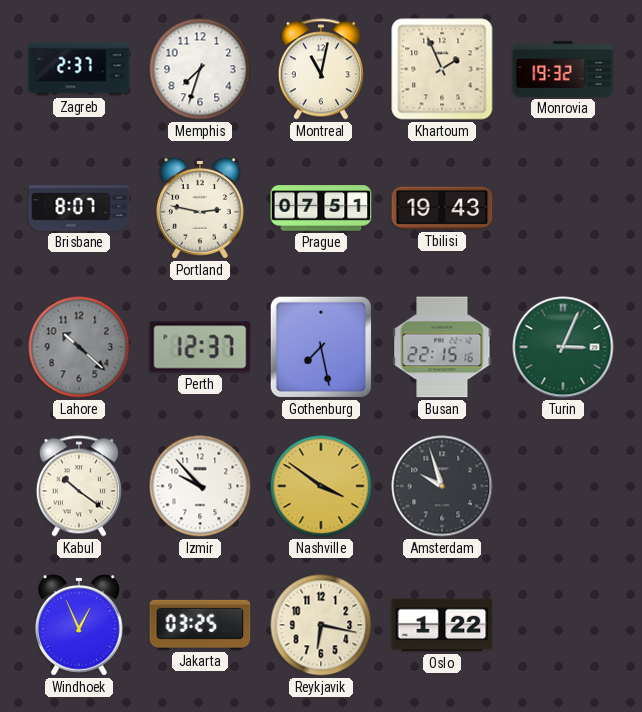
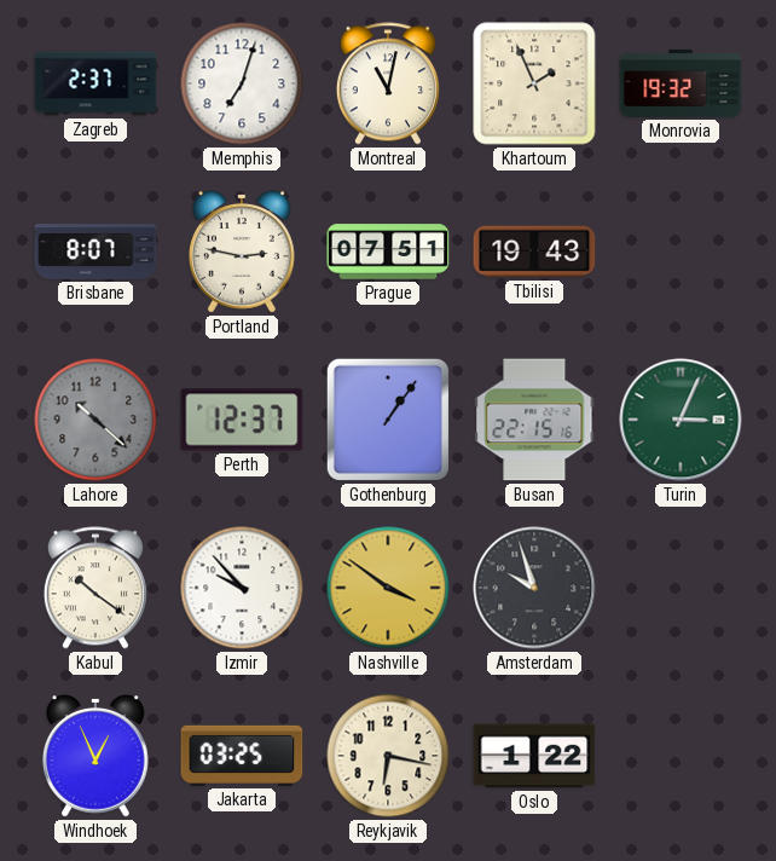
Memphis: 7:33 -> 7:03
Gothenburg: 7:28 -> 1:06
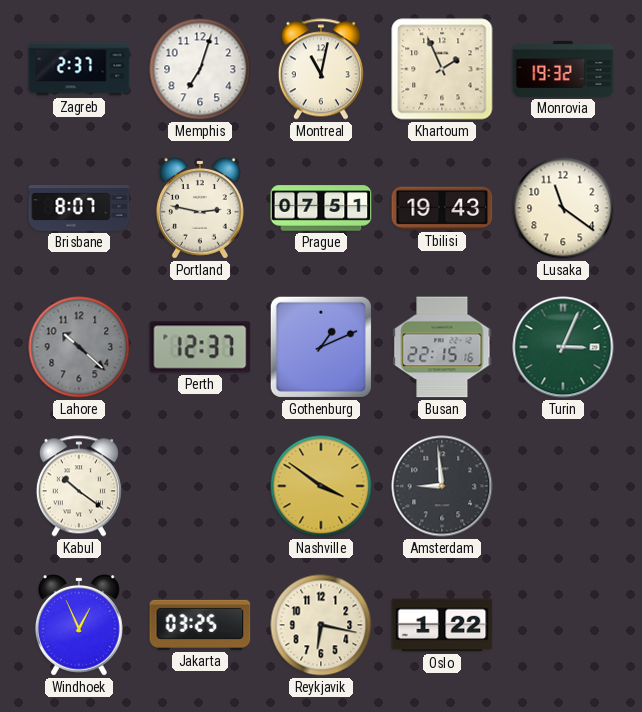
Lusaka: none -> 11:21
Gothenburg: 1:06 -> 1:11
Izmir: 9:53 -> none
Amsterdam: 9:57 -> 8:59
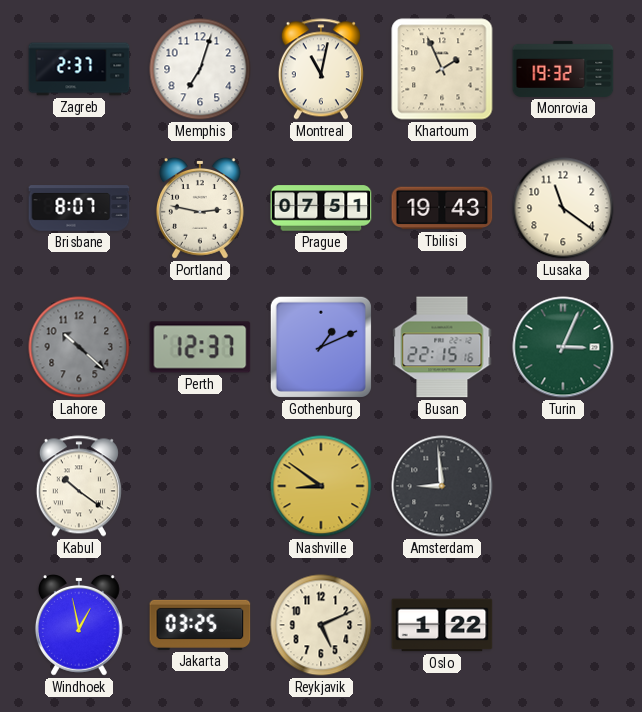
Nashville: 3:51 -> 8:51
Windhoek: 12:56 -> 12:58
Reykjavik: 6:17 -> 5:11
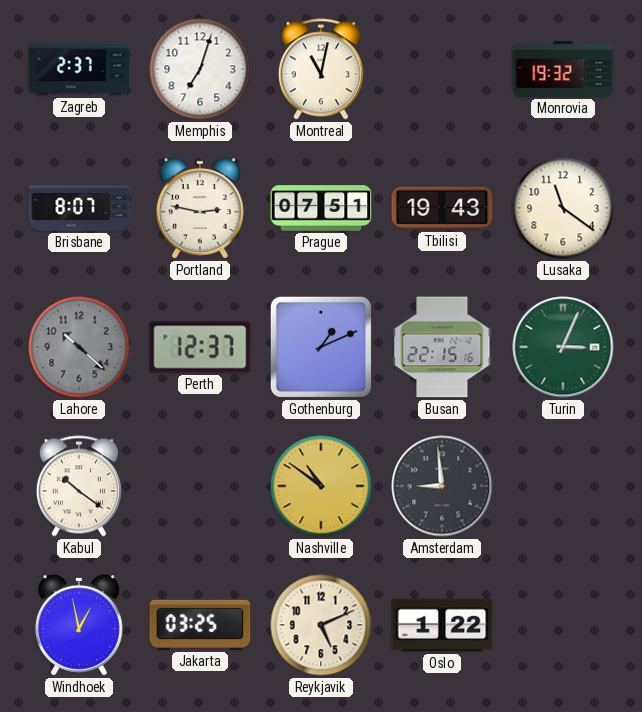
Khartoum: 1:56 -> none
Nashville: 8:51 -> 10:51
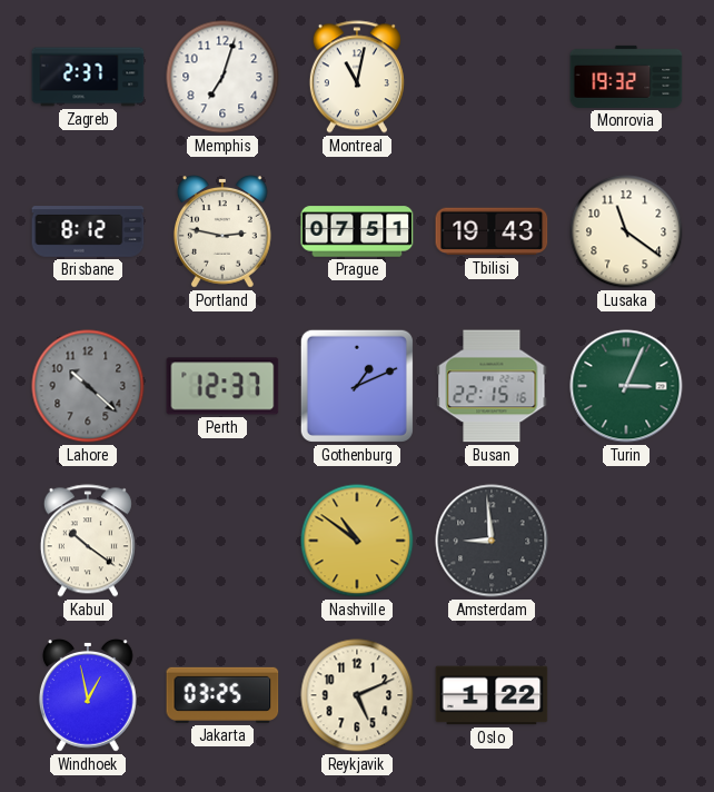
Brisbane: 8:07 -> 8:12
